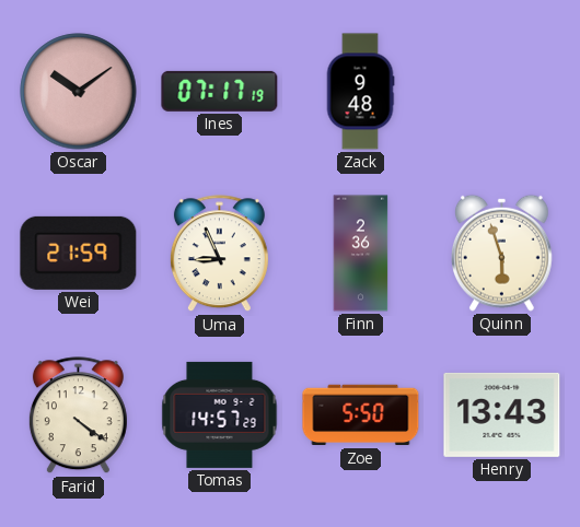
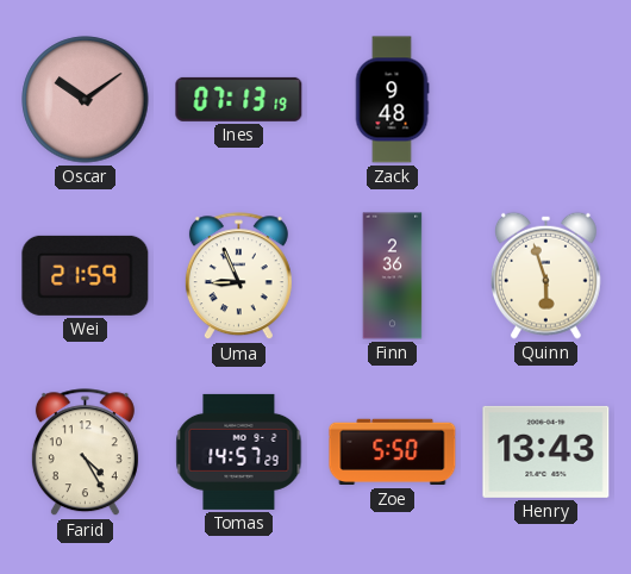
Ines: 07:17 -> 07:13
Farid: 4:21 -> 4:25
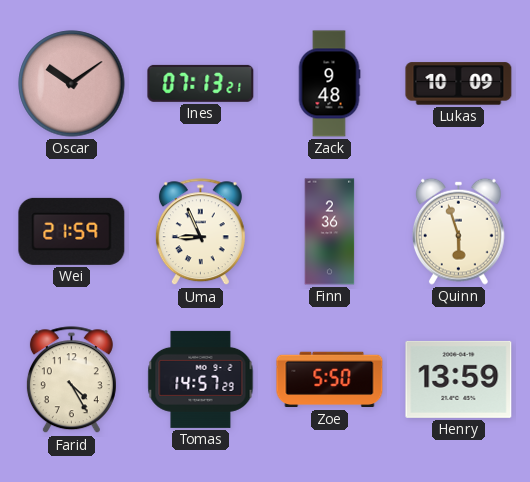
Ines: 07:13:19 -> 07:13:21
Lukas: none -> 10:09
Henry: 13:43 -> 13:59
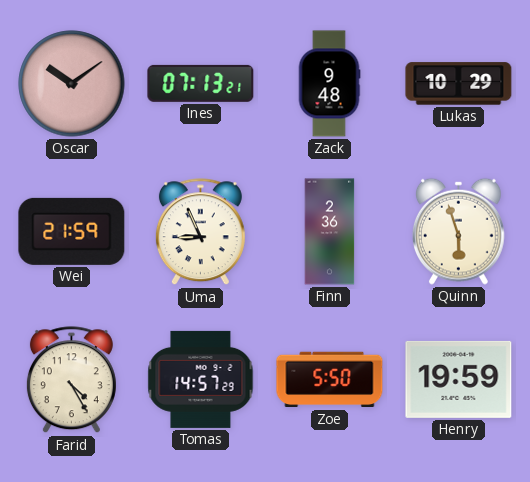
Lukas: 10:09 -> 10:29
Henry: 13:59 -> 19:59
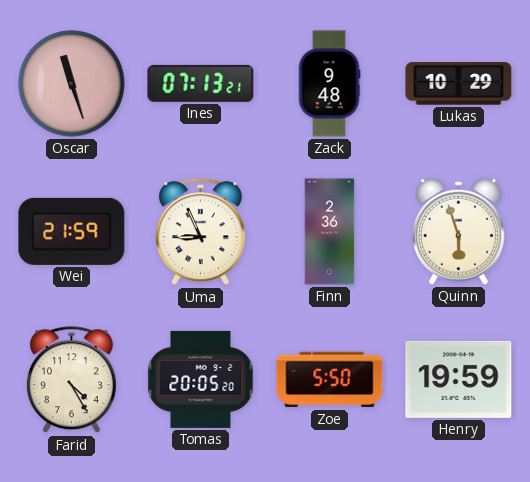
Oscar: 10:09 -> 11:27
Tomas: 14:57 -> 20:05
